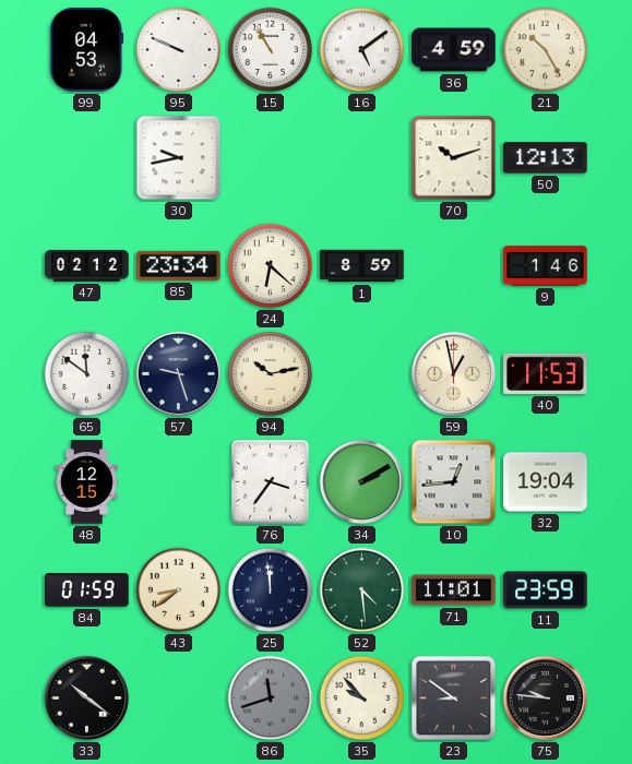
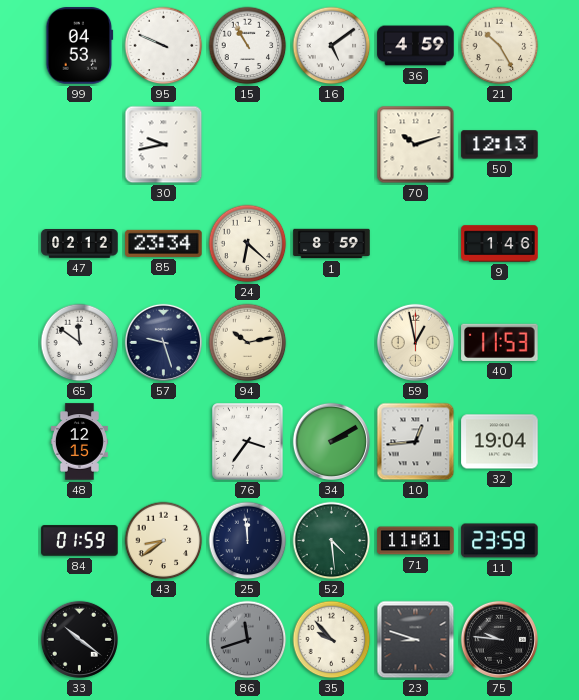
23: 8:51 -> 8:48
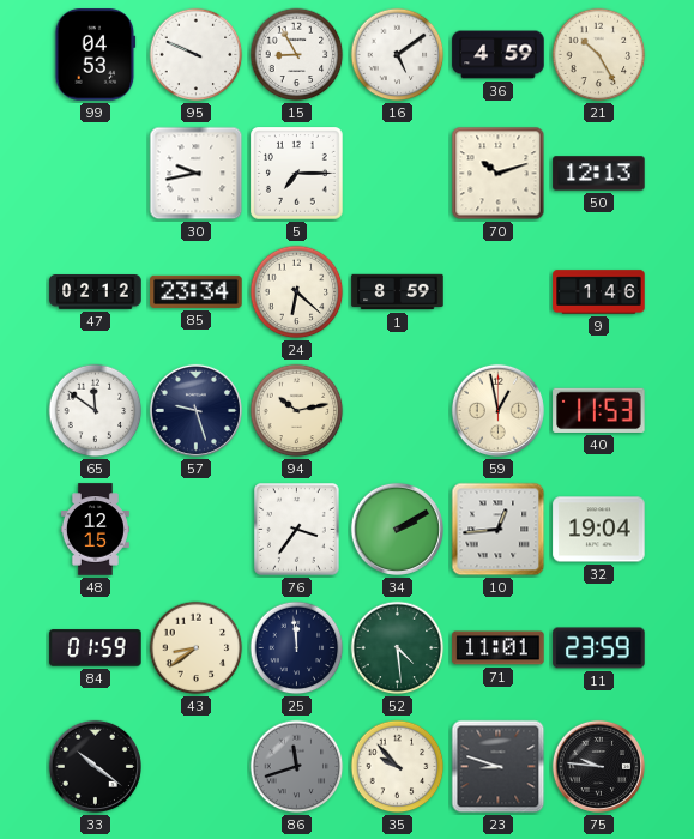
15: 10:55 -> 8:55
5: none -> 7:15
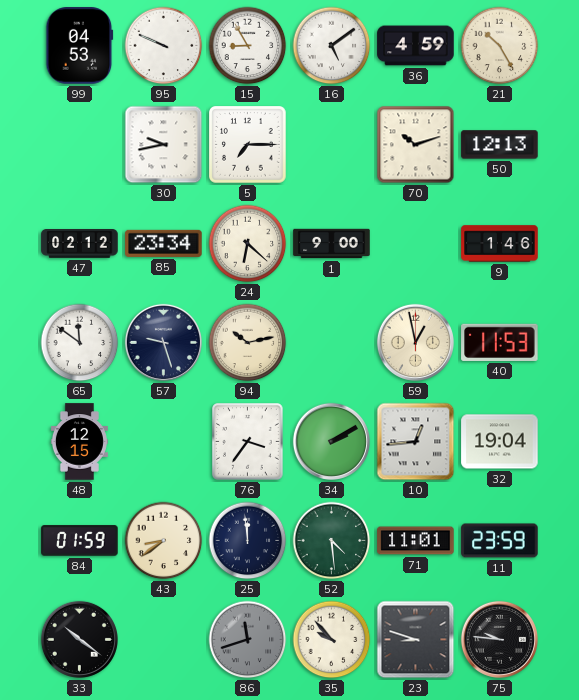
1: 8:59 -> 9:00
